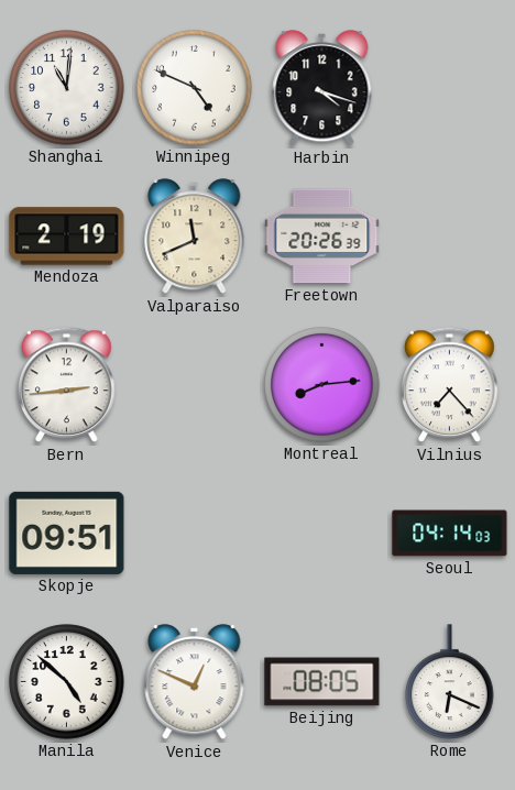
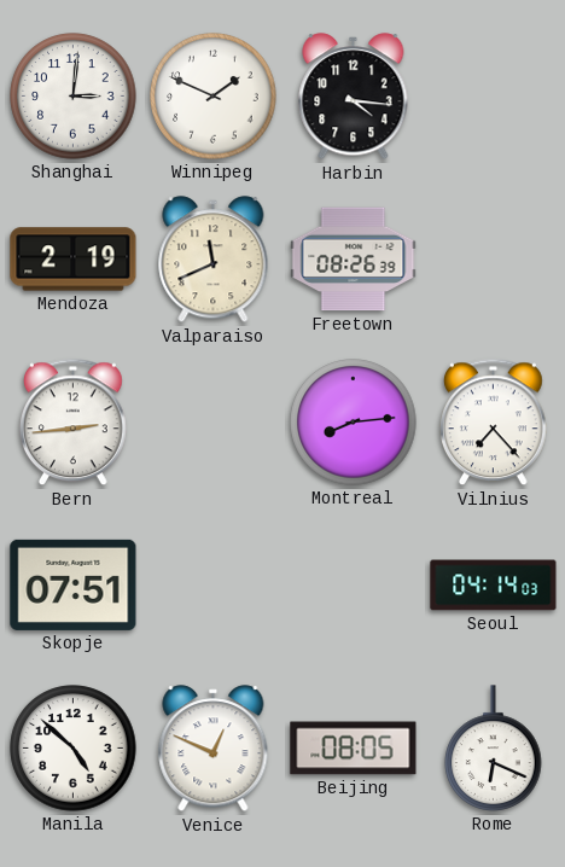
Shanghai: 11:01 -> 3:01
Winnipeg: 4:49 -> 1:49
Harbin: 4:18 -> 4:16
Freetown: 20:26 -> 08:26
Skopje: 09:51 -> 07:51
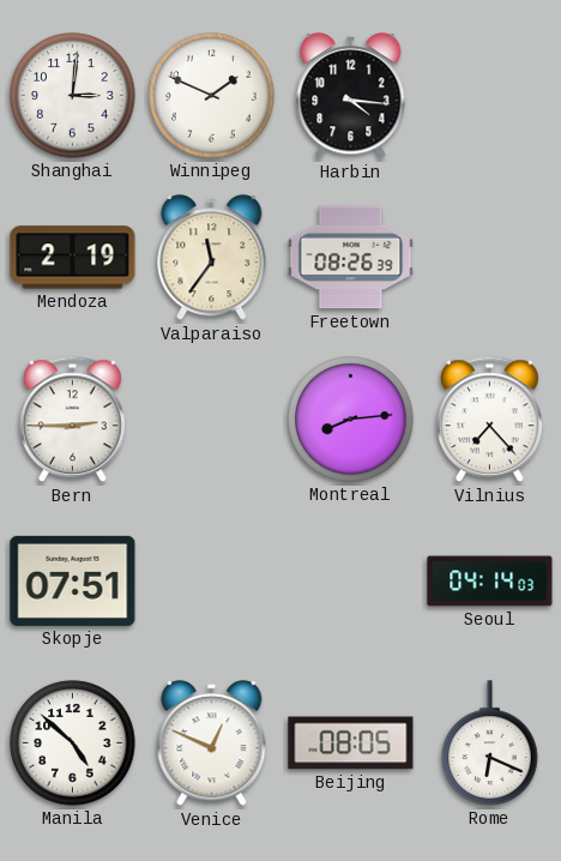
Valparaiso: 11:41 -> 11:36
Bern: 2:44 -> 2:45
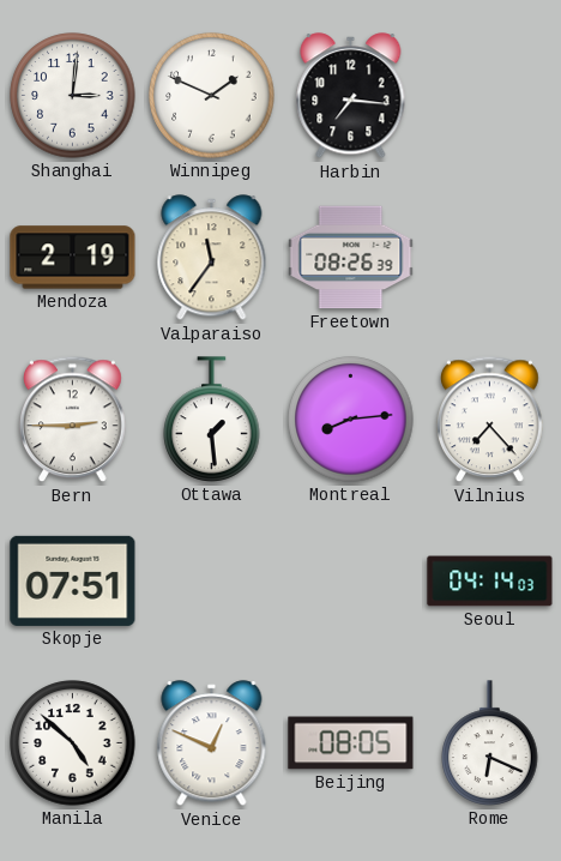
Harbin: 4:16 -> 7:16
Ottawa: none -> 1:29
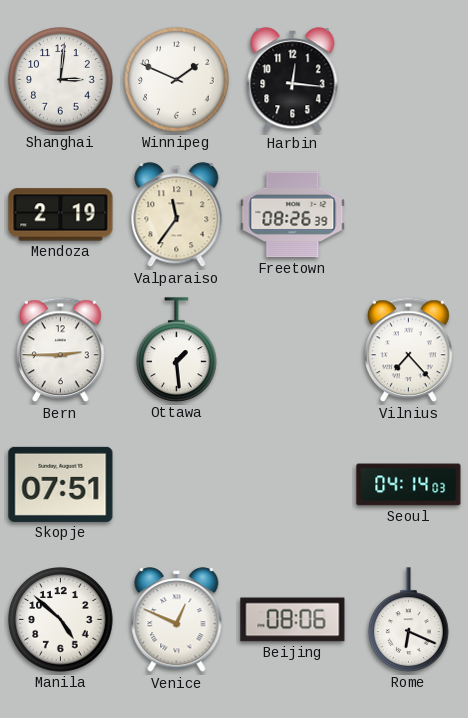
Harbin: 7:16 -> 12:16
Montreal: 8:14 -> none
Beijing: 08:05 -> 08:06
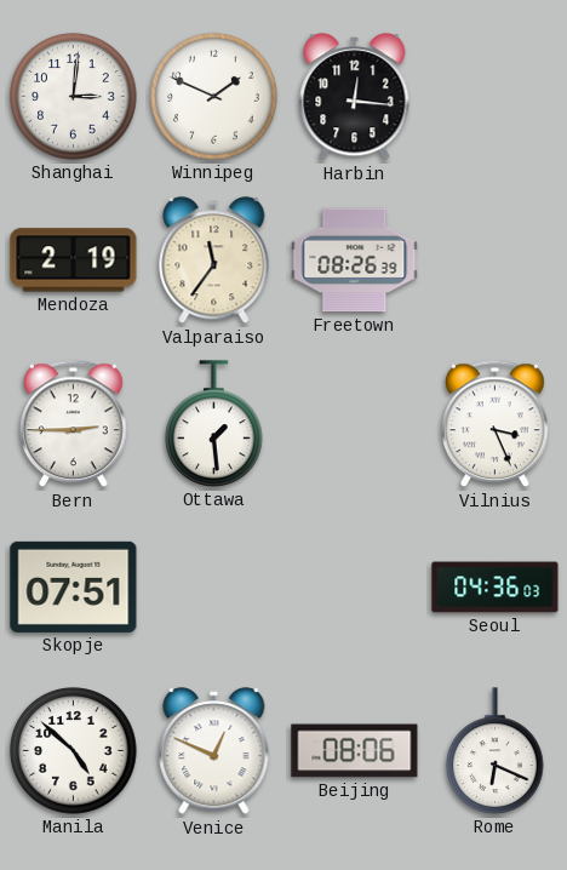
Vilnius: 7:23 -> 3:26
Seoul: 04:14 -> 04:36
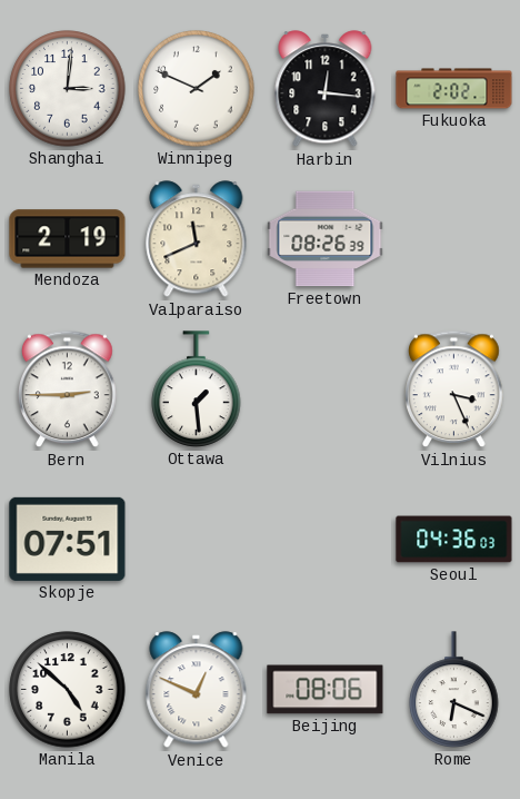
Fukuoka: none -> 2:02
Valparaiso: 11:36 -> 11:41
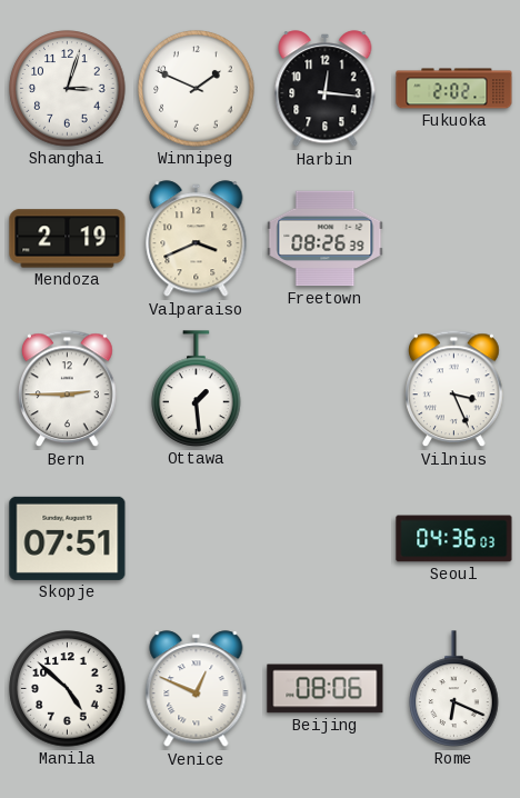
Shanghai: 3:01 -> 3:03
Valparaiso: 11:41 -> 3:41
